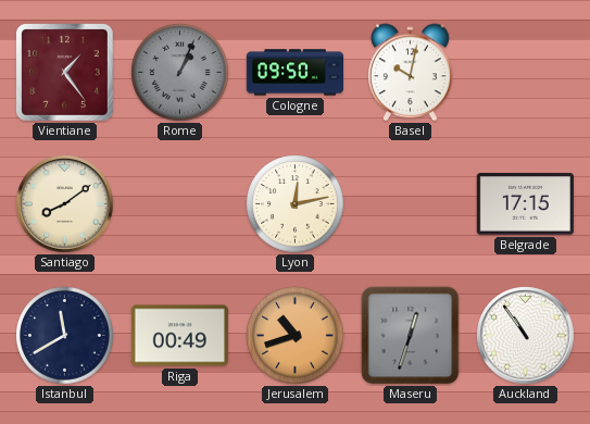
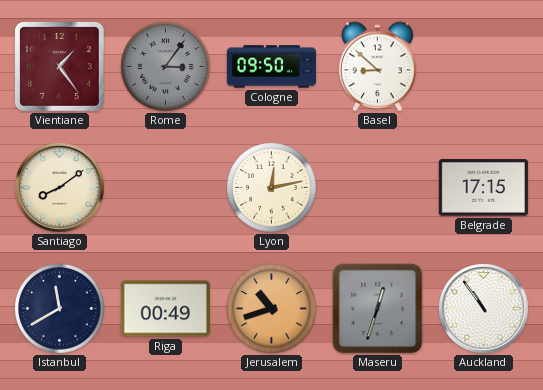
Rome: 1:04 -> 3:06
Basel: 10:02 -> 8:52
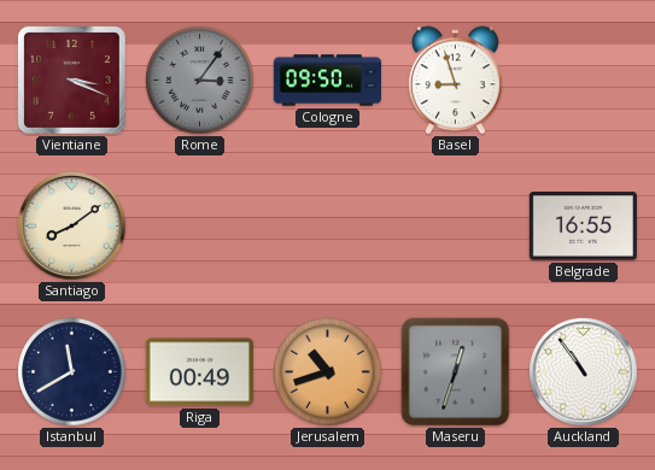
Vientiane: 1:24 -> 3:19
Basel: 8:52 -> 8:57
Lyon: 12:13 -> none
Belgrade: 17:15 -> 16:55
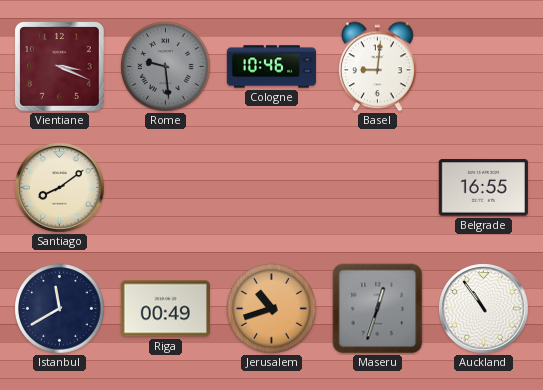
Rome: 3:06 -> 9:29
Cologne: 09:50 -> 10:46
Basel: 8:57 -> 9:01
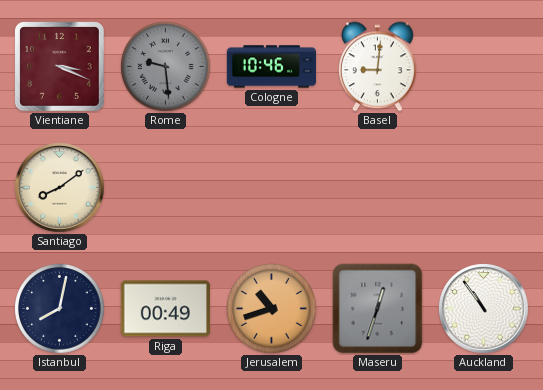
Belgrade: 16:55 -> none
Istanbul: 11:40 -> 8:02
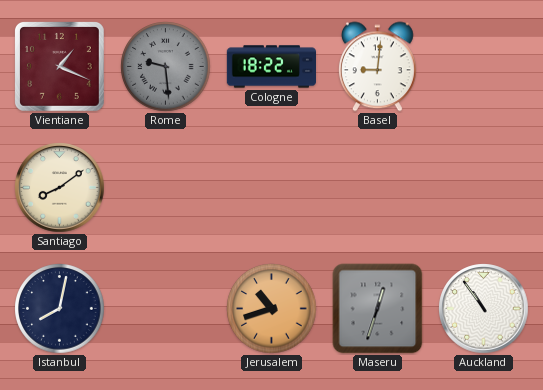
Vientiane: 3:19 -> 1:19
Cologne: 10:46 -> 18:22
Riga: 00:49 -> none
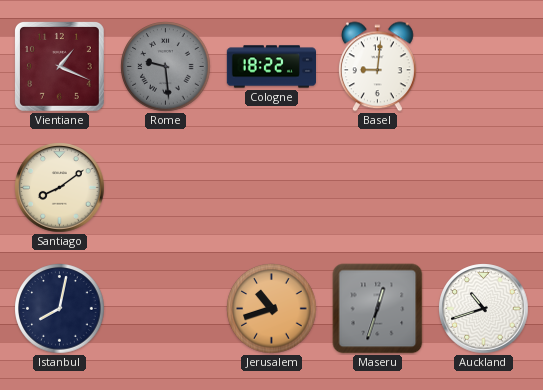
Auckland: 10:54 -> 10:42
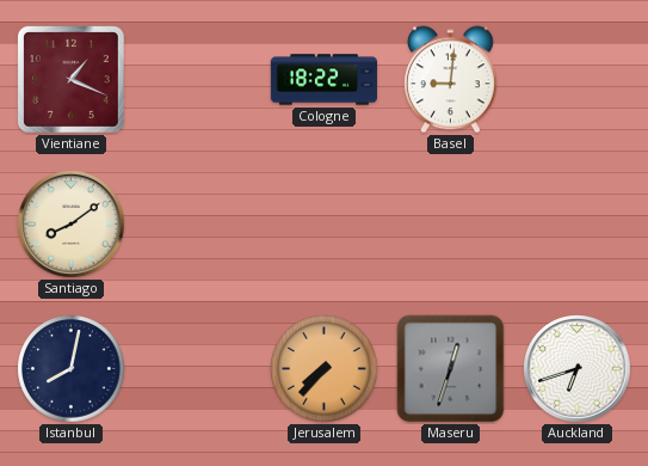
Rome: 9:29 -> none
Jerusalem: 10:42 -> 7:37
Auckland: 10:42 -> 6:42
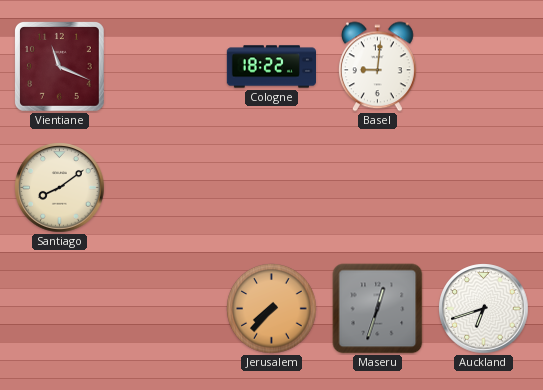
Vientiane: 1:19 -> 11:19
Istanbul: 8:02 -> none
